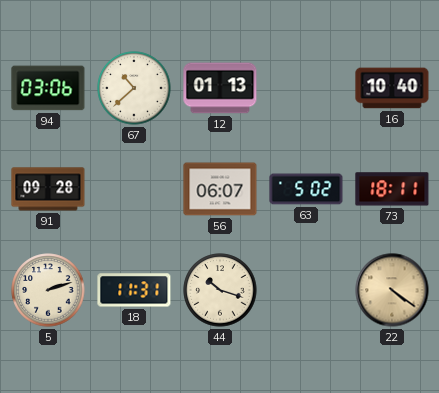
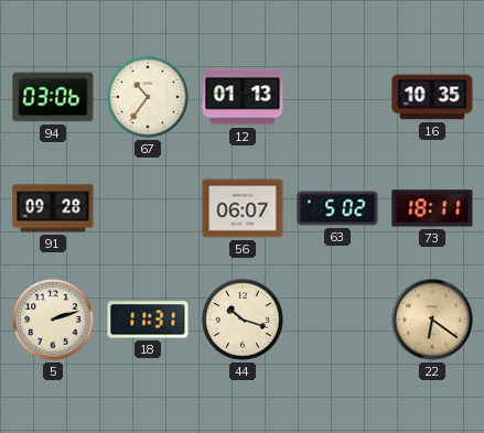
67: 10:38 -> 10:36
16: 10:40 -> 10:35
22: 4:21 -> 6:21
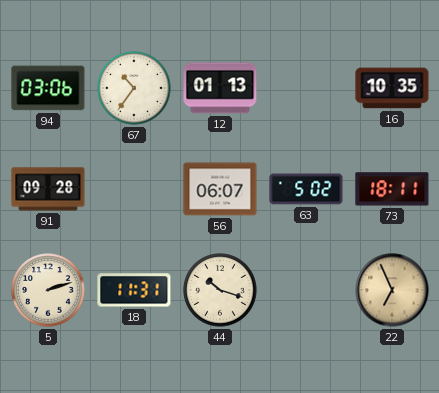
22: 6:21 -> 6:56
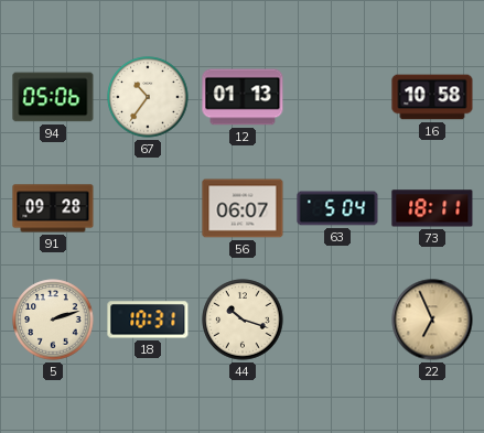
94: 03:06 -> 05:06
16: 10:35 -> 10:58
63: 5:02 -> 5:04
18: 11:31 -> 10:31
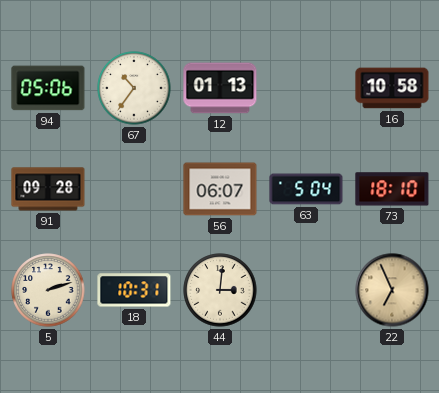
73: 18:11 -> 18:10
44: 10:18 -> 3:01
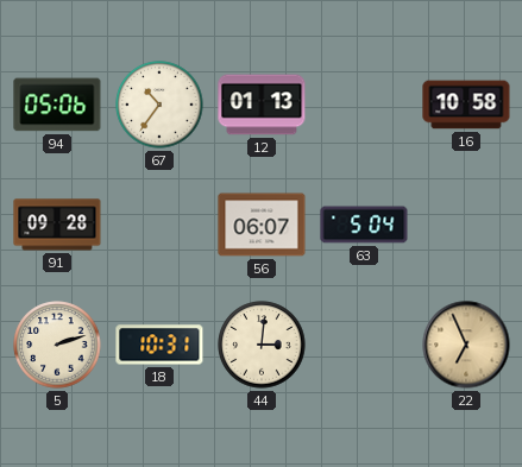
73: 18:10 -> none
